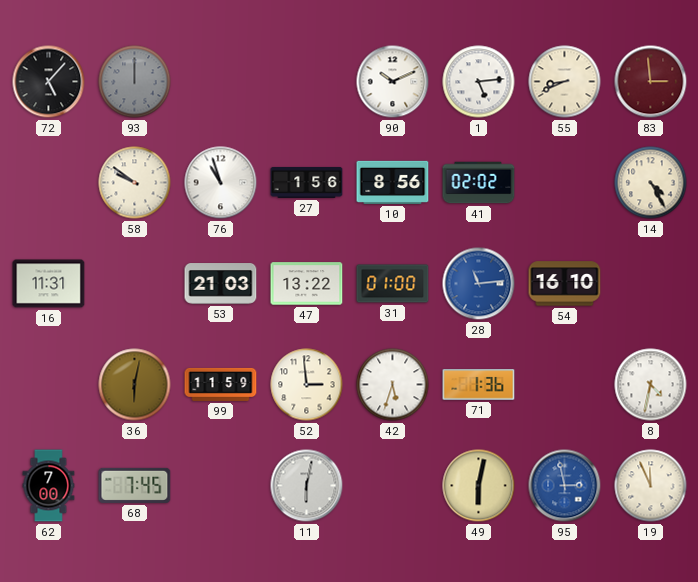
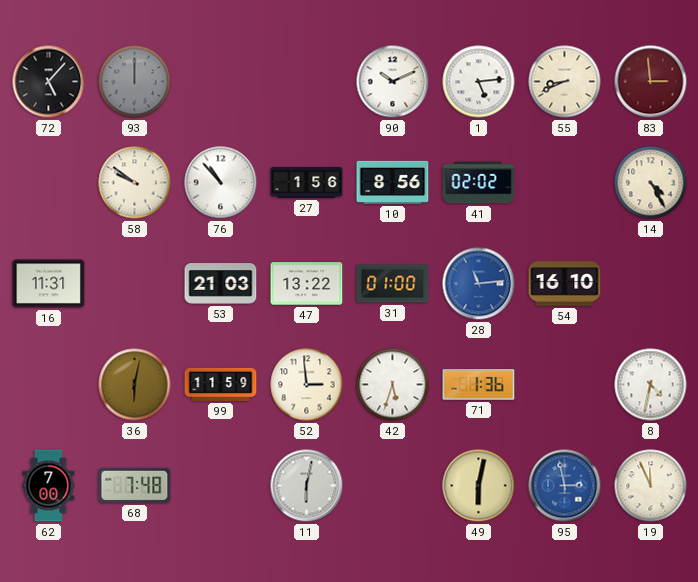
76: 10:57 -> 10:53
68: 7:45 -> 7:48
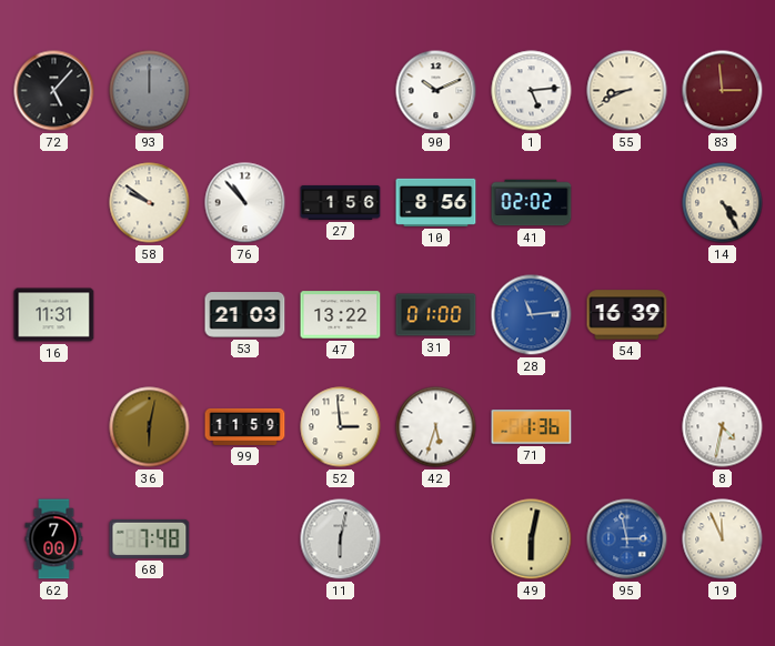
54: 16:10 -> 16:39
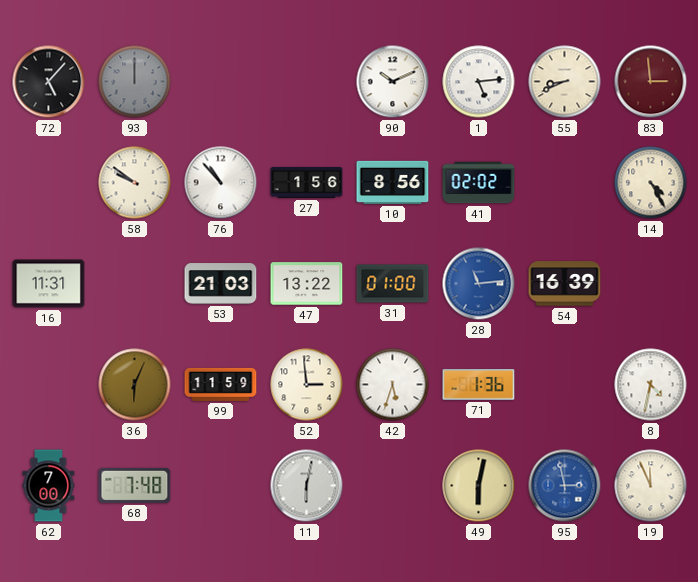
36: 6:02 -> 6:04
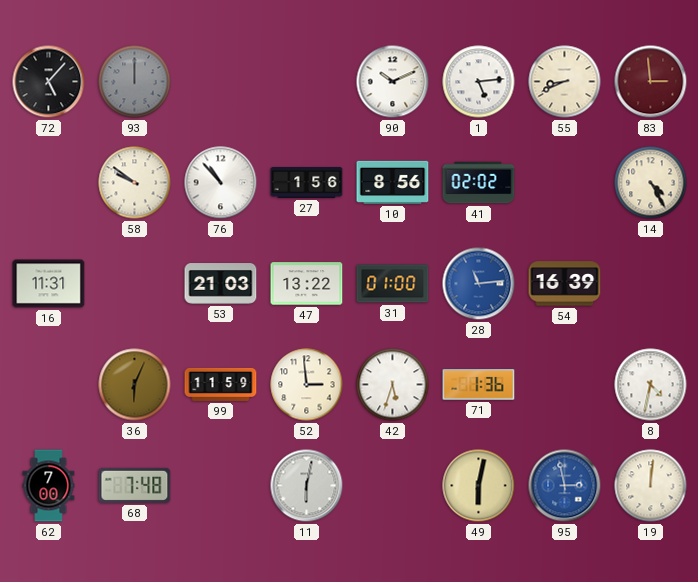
19: 11:56 -> 12:01
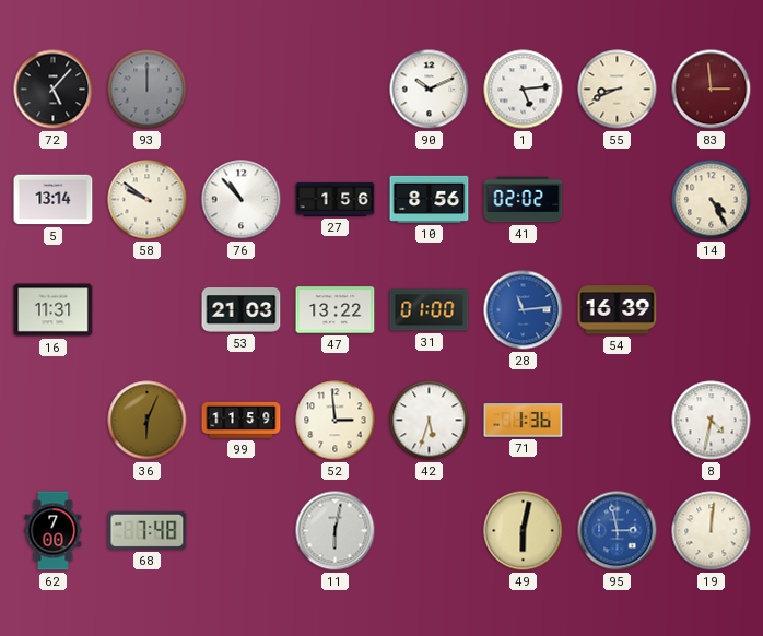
5: none -> 13:14
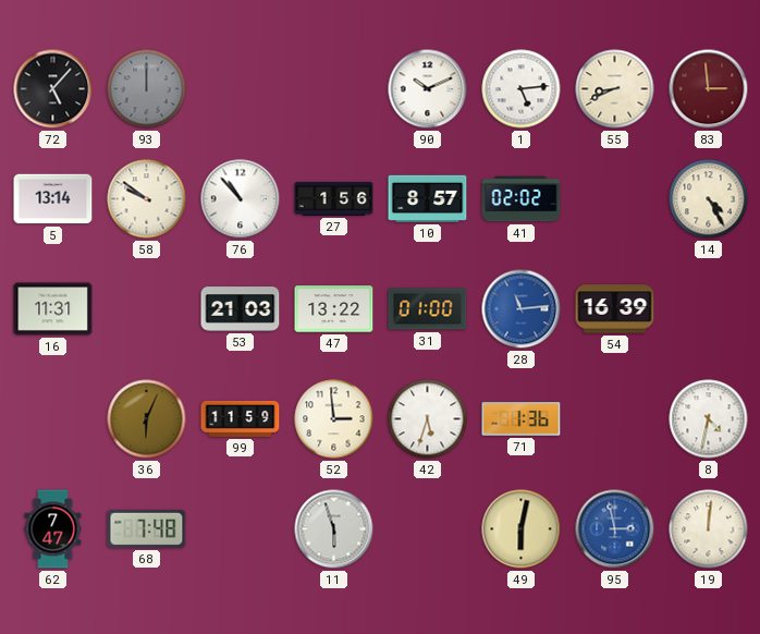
10: 8:56 -> 8:57
62: 7:00 -> 7:47
11: 6:02 -> 5:57
